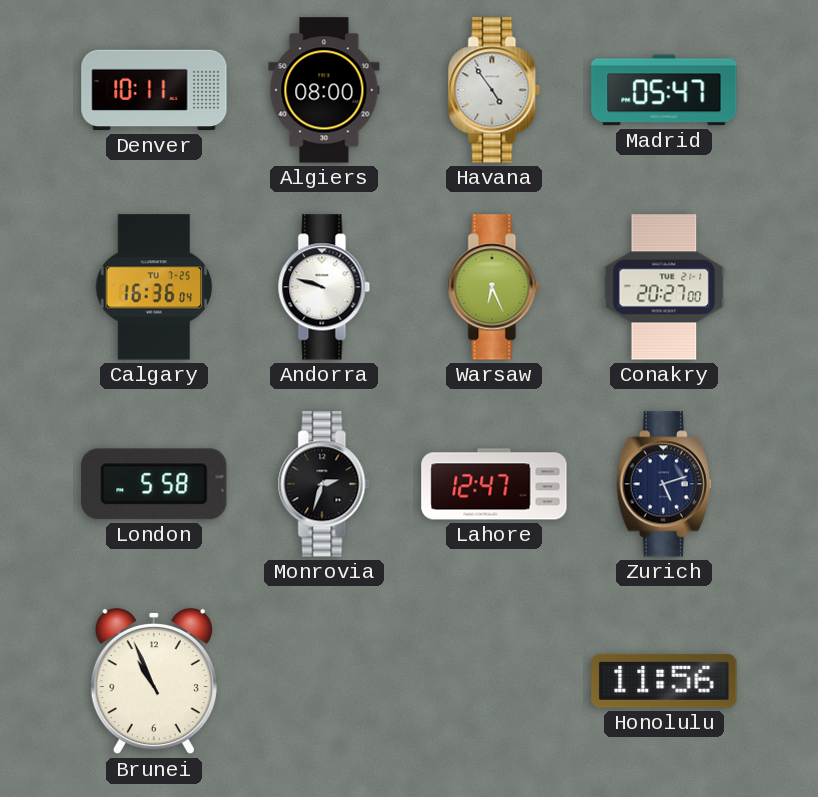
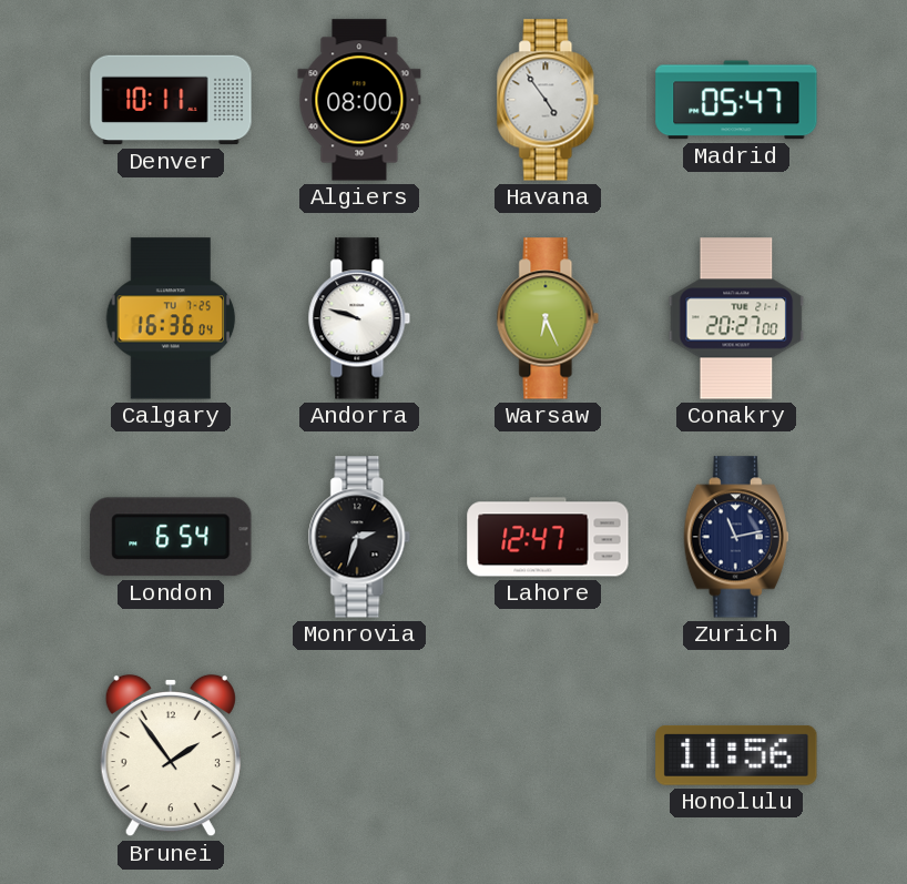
London: 5:58 -> 6:54
Zurich: 5:12 -> 11:13
Brunei: 10:56 -> 1:54
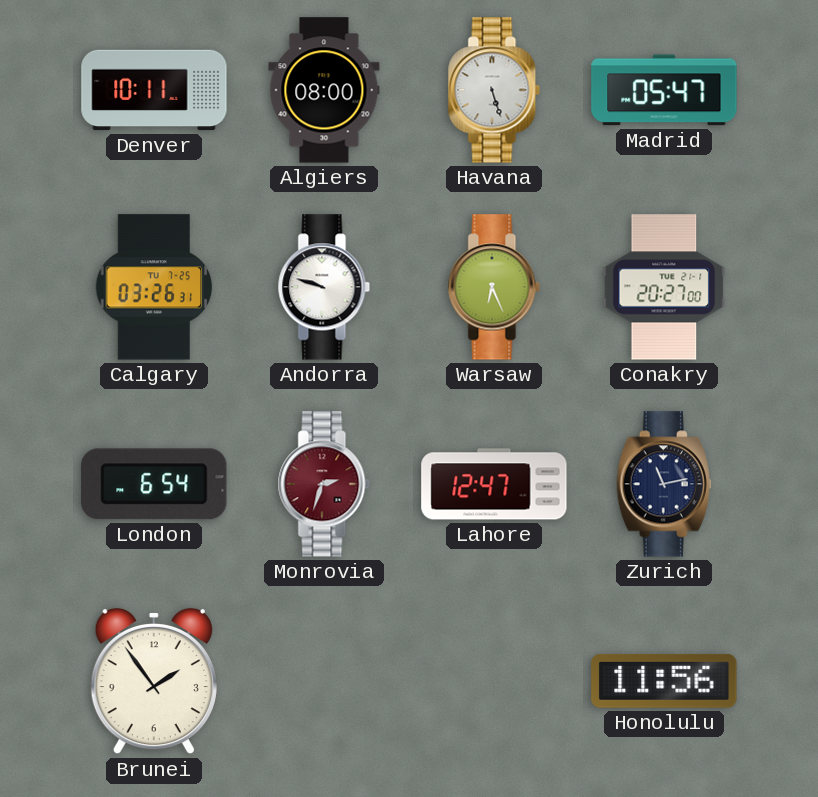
Havana: 4:54 -> 5:27
Calgary: 16:36 -> 03:26
Monrovia dial: black -> burgundy
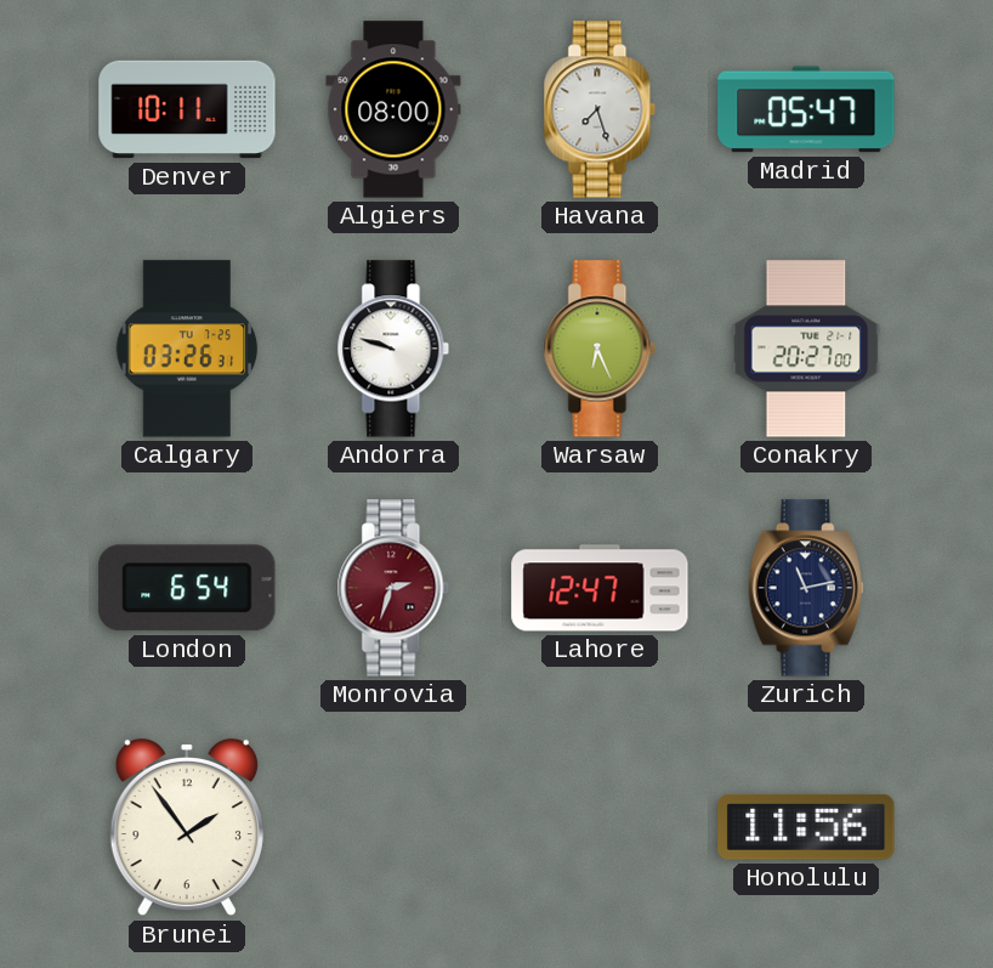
Havana: 5:27 -> 7:27
